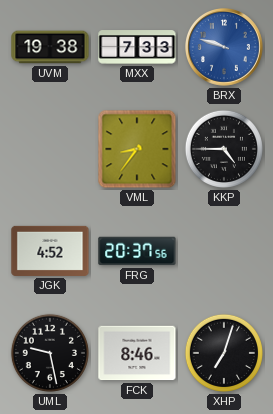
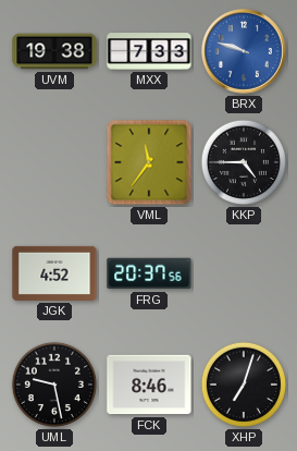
VML: 8:36 -> 11:36
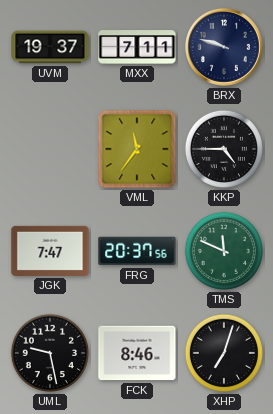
UVM: 19:38 -> 19:37
MXX: 7:33 -> 7:11
BRX dial: blue -> navy
JGK: 4:52 -> 7:47
TMS: none -> 11:49
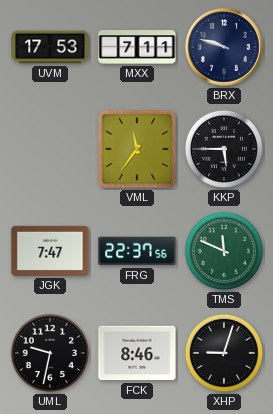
UVM: 19:37 -> 17:53
KKP: 4:45 -> 5:45
FRG: 20:37 -> 22:37
UML: 9:28 -> 9:32
XHP: 7:03 -> 9:03
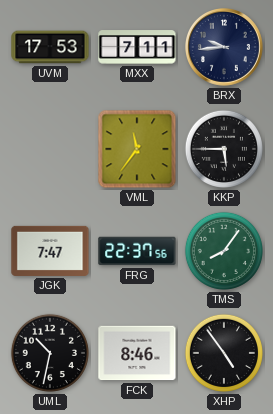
BRX: 9:48 -> 9:44
TMS: 11:49 -> 8:06
UML: 9:32 -> 10:32
XHP: 9:03 -> 4:54
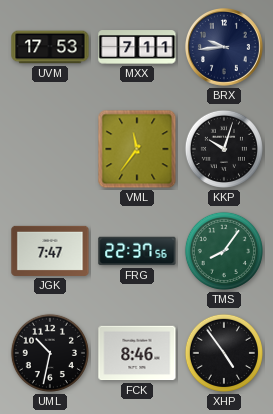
KKP: 5:45 -> 10:03
